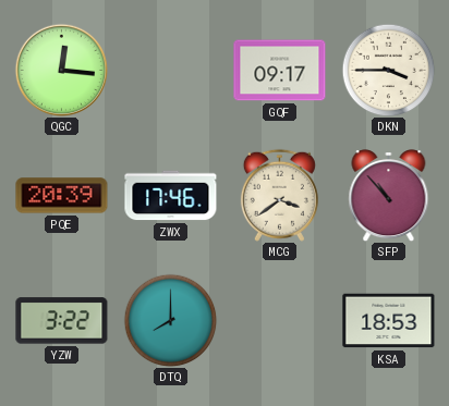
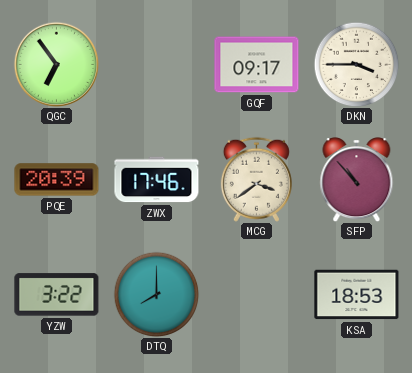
QGC: 12:16 -> 6:54
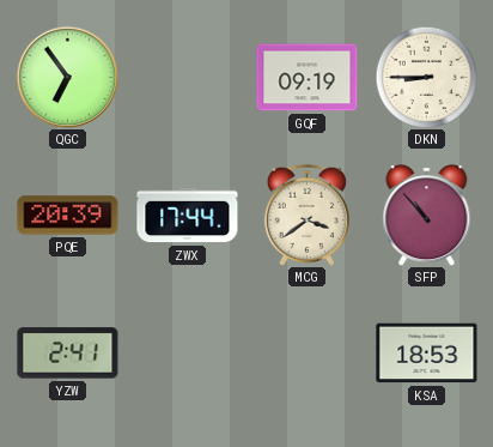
GQF: 09:17 -> 09:19
DKN: 3:45 -> 8:45
ZWX: 17:46 -> 17:44
YZW: 3:22 -> 2:41
DTQ: 8:00 -> none
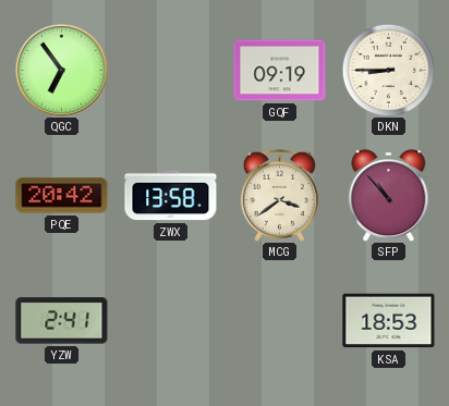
PQE: 20:39 -> 20:42
ZWX: 17:44 -> 13:58
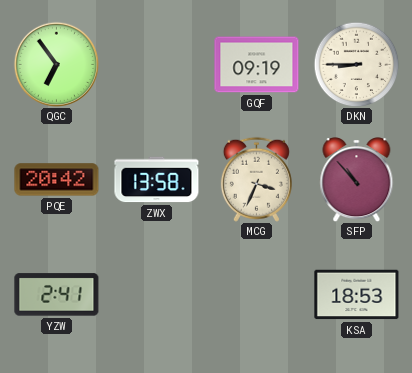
MCG: 3:39 -> 3:34
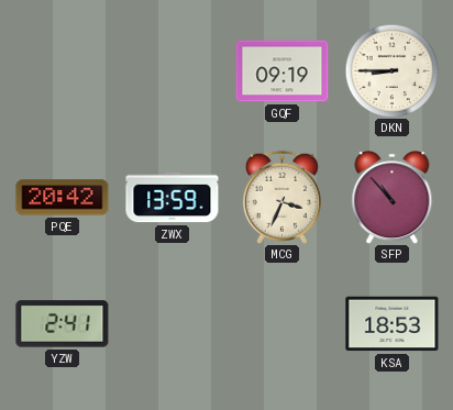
QGC: 6:54 -> none
ZWX: 13:58 -> 13:59
